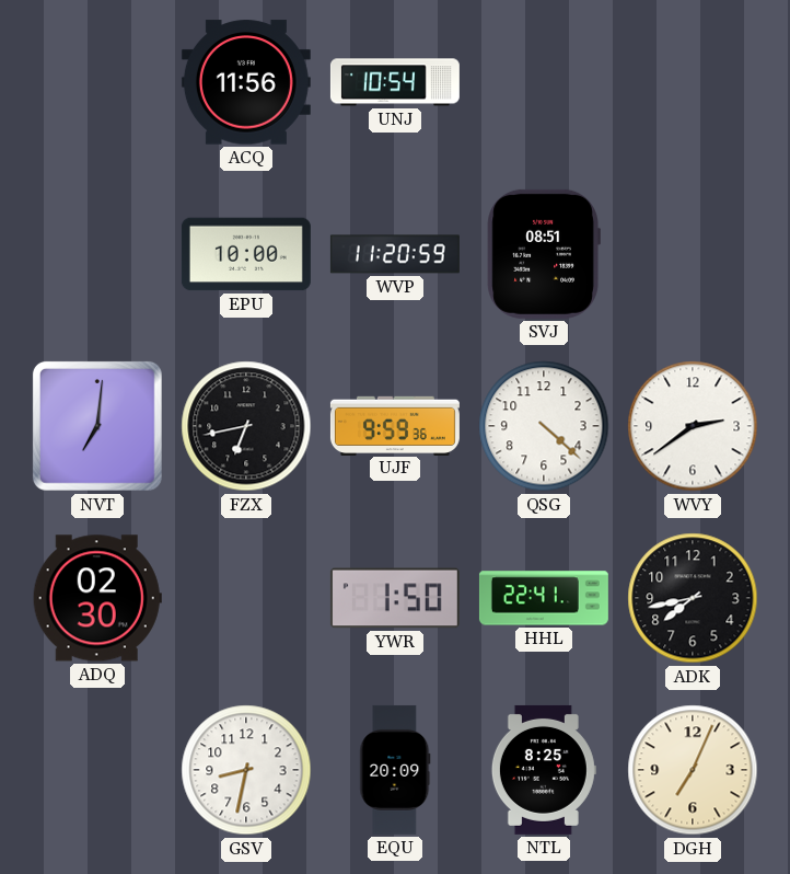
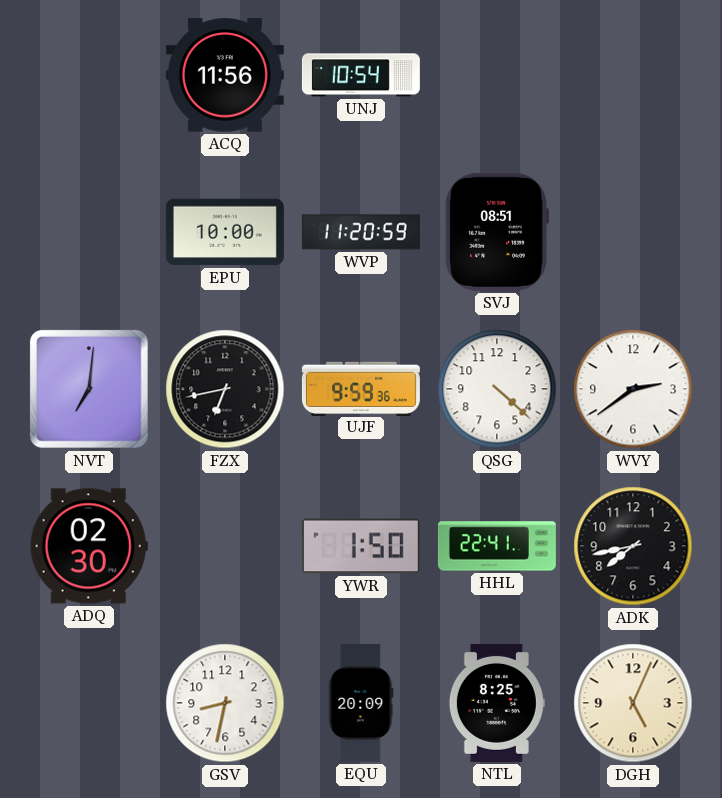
DGH: 7:04 -> 5:04
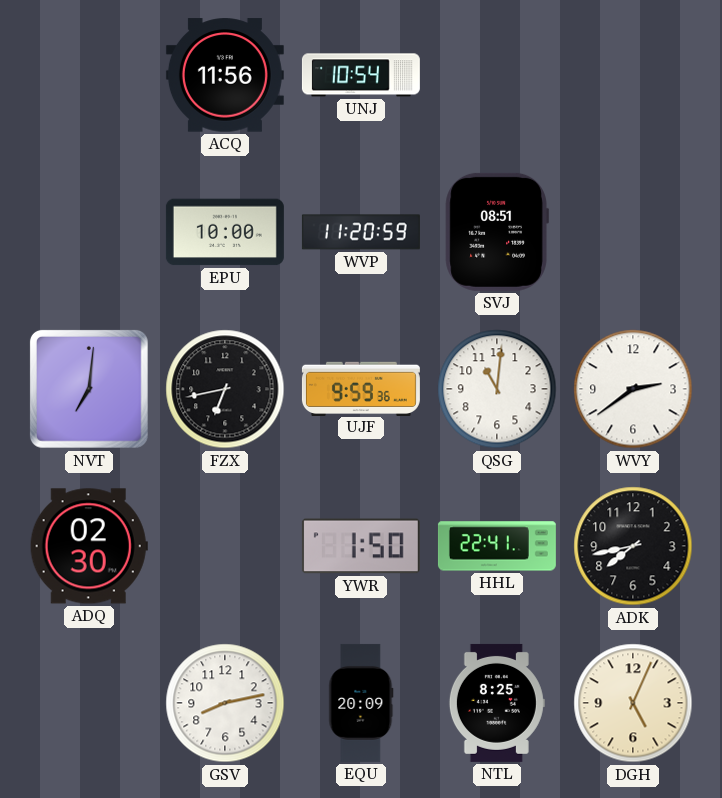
QSG: 4:22 -> 11:01
GSV: 8:32 -> 8:13
